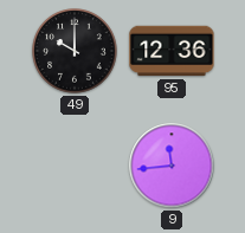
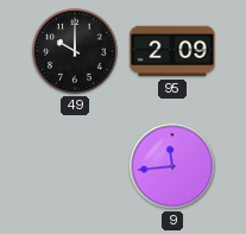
95: 12:36 -> 2:09
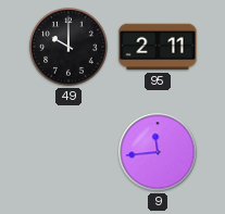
95: 2:09 -> 2:11
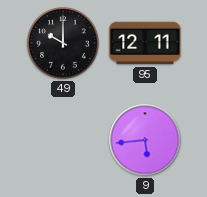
95: 2:11 -> 12:11
9: 11:44 -> 5:44
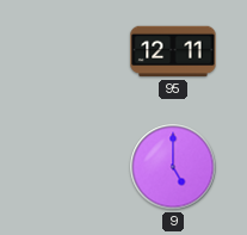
49: 10:00 -> none
9: 5:44 -> 5:00
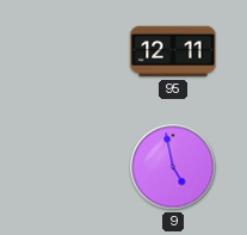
9: 5:00 -> 4:58
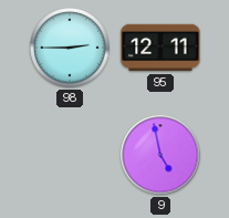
98: none -> 2:45
